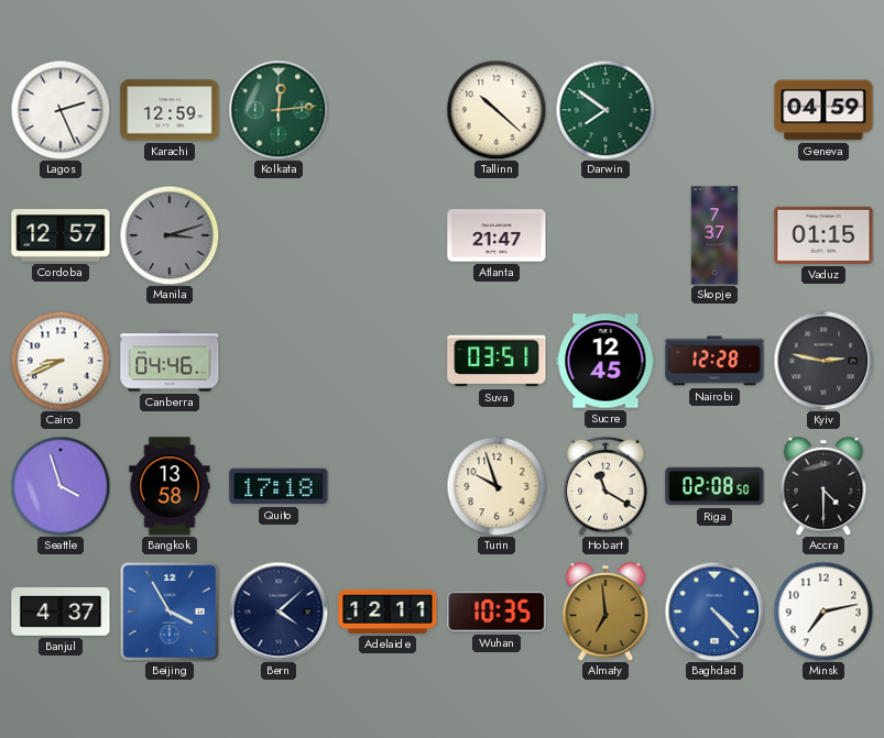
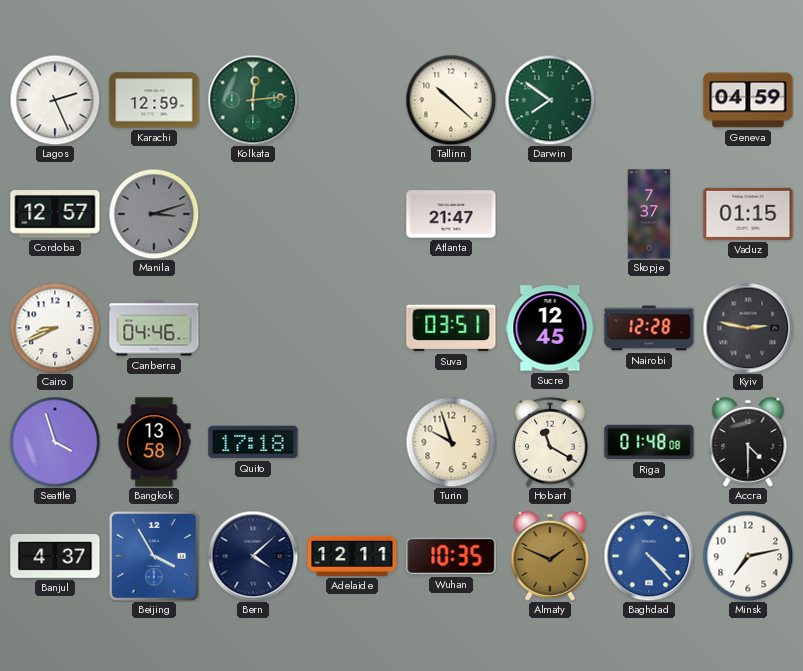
Riga: 02:08 -> 01:48
Almaty: 6:59 -> 1:49
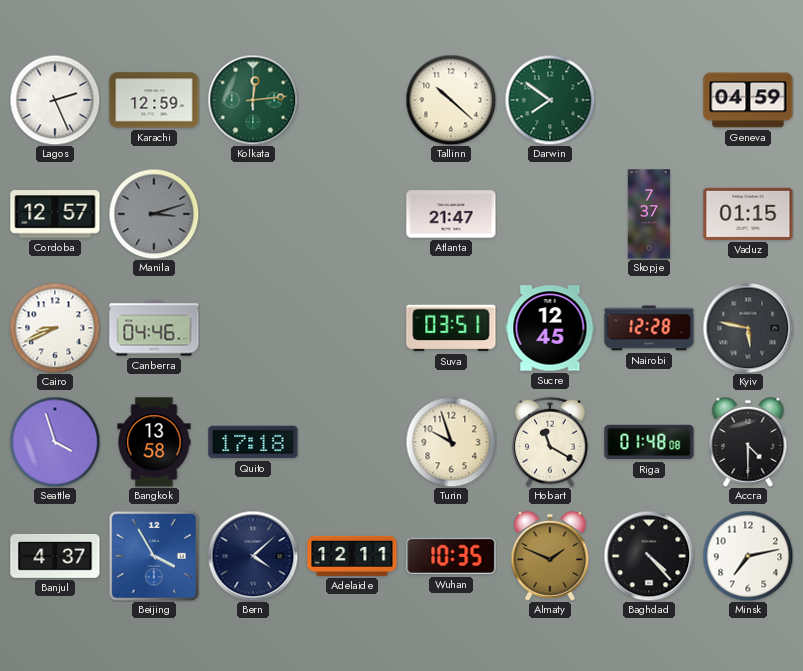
Kyiv: 2:47 -> 5:47
Baghdad dial: blue -> black
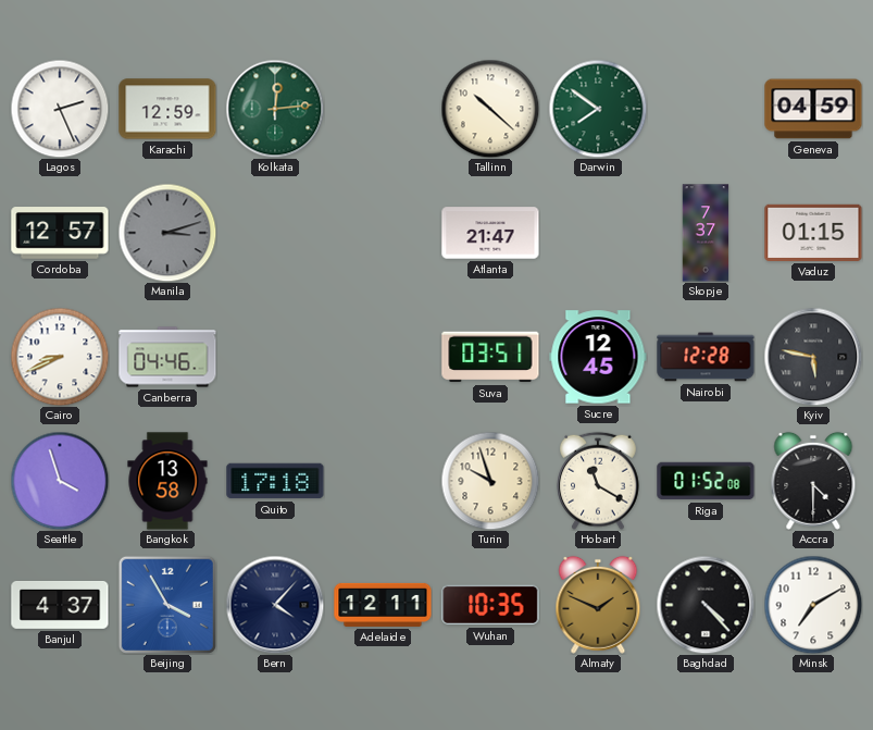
Riga: 01:48 -> 01:52
Bern: 4:08 -> 4:07
Minsk: 7:13 -> 7:10
